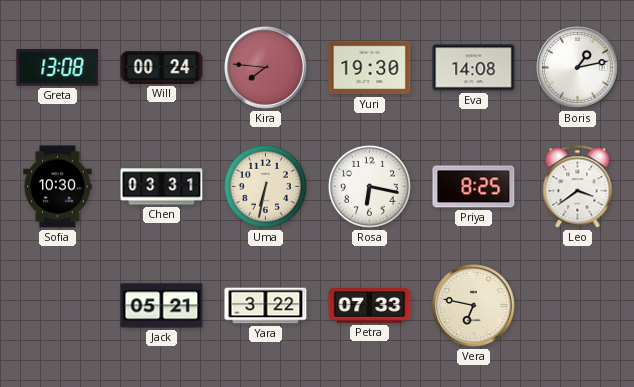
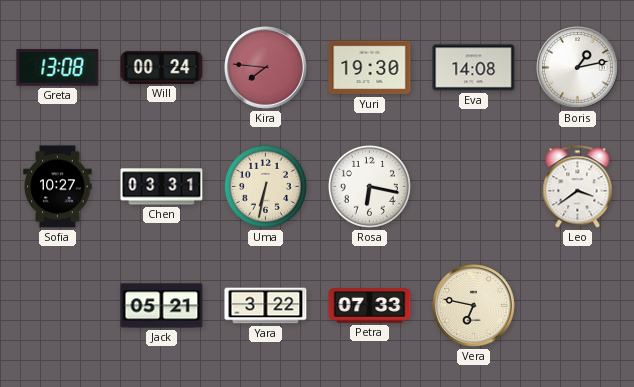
Sofia: 10:30 -> 10:27
Priya: 8:25 -> none
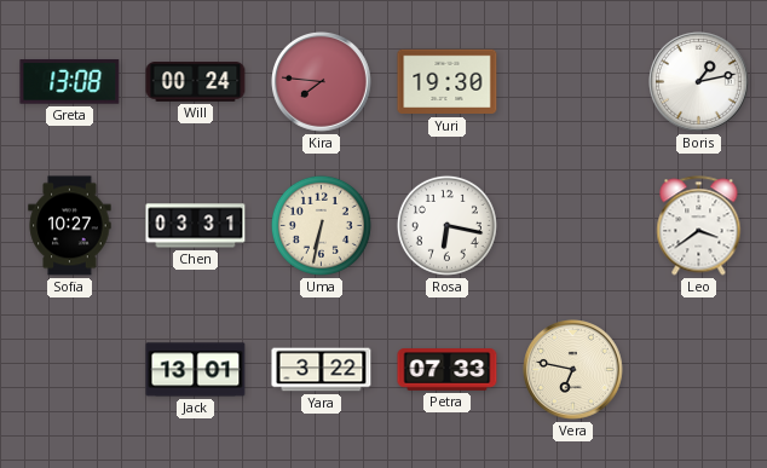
Eva: 14:08 -> none
Jack: 05:21 -> 13:01
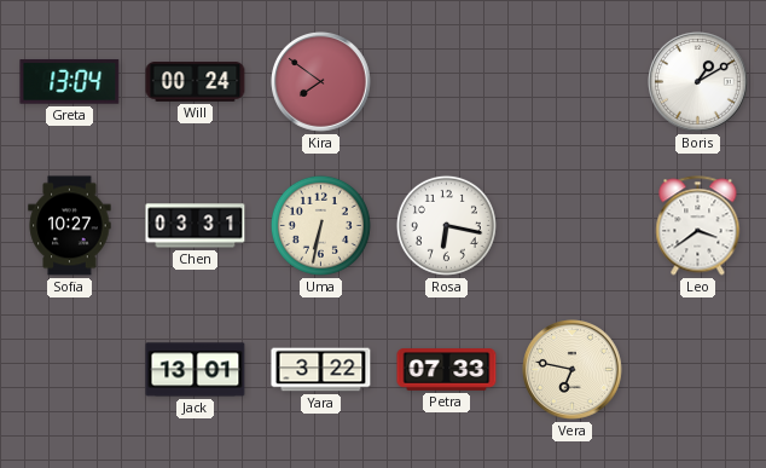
Greta: 13:08 -> 13:04
Kira: 7:46 -> 7:51
Yuri: 19:30 -> none
Boris: 1:13 -> 1:10
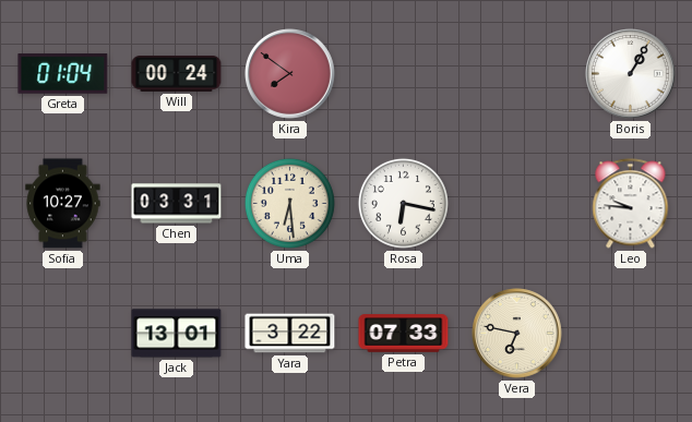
Greta: 13:04 -> 01:04
Boris: 1:10 -> 1:05
Uma: 6:32 -> 6:29
Leo: 3:39 -> 9:46
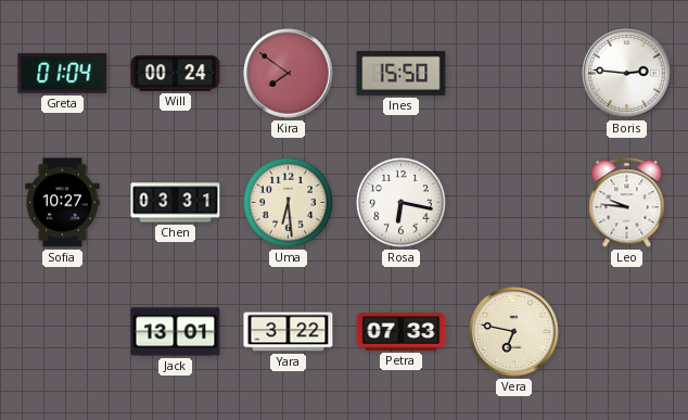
Ines: none -> 15:50
Boris: 1:05 -> 2:46
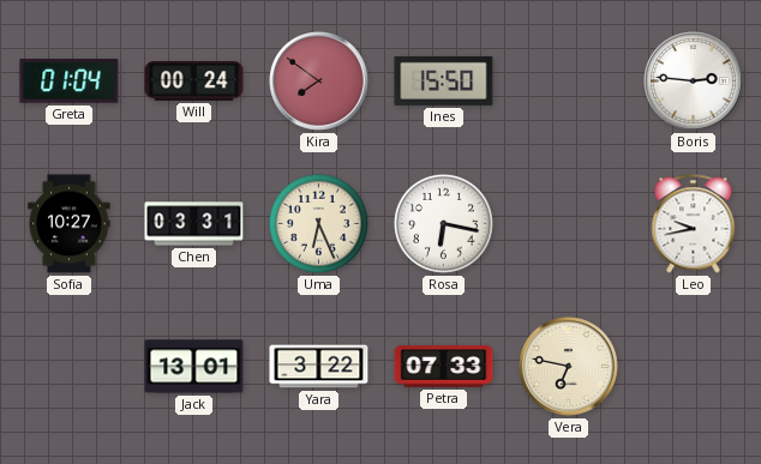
Uma: 6:29 -> 6:26
Leo: 9:46 -> 9:43
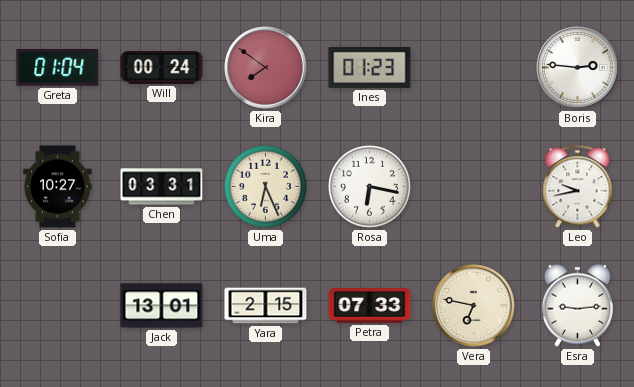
Ines: 15:50 -> 01:23
Yara: 3:22 -> 2:15
Esra: none -> 9:14
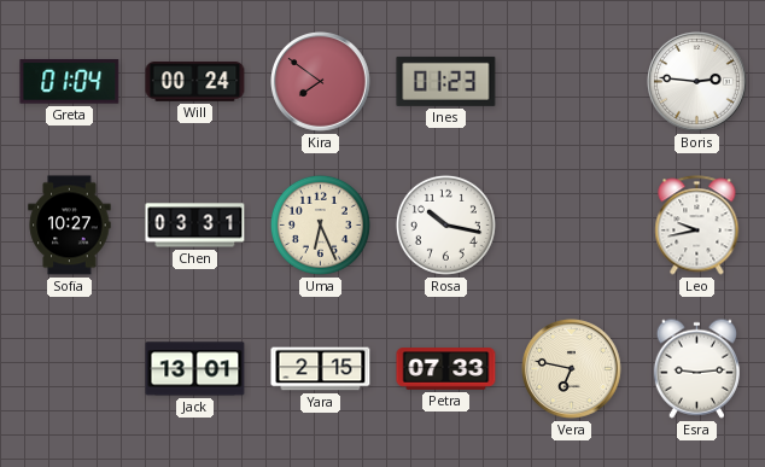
Rosa: 6:17 -> 10:17
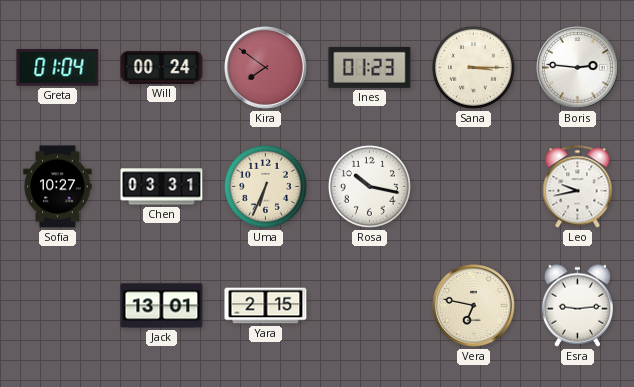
Sana: none -> 3:15
Uma: 6:26 -> 6:34
Petra: 07:33 -> none
